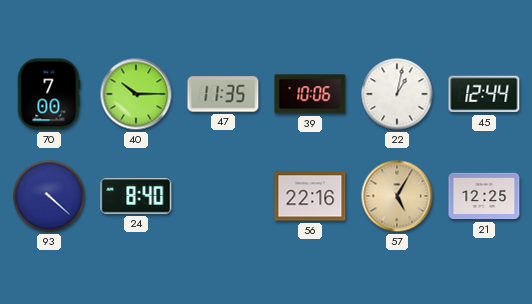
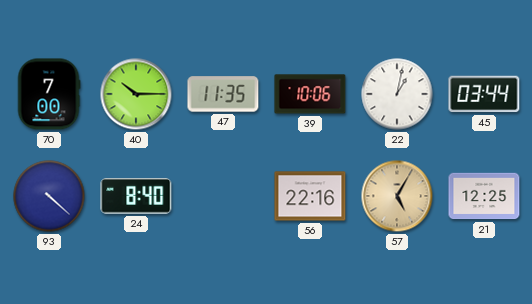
45: 12:44 -> 03:44
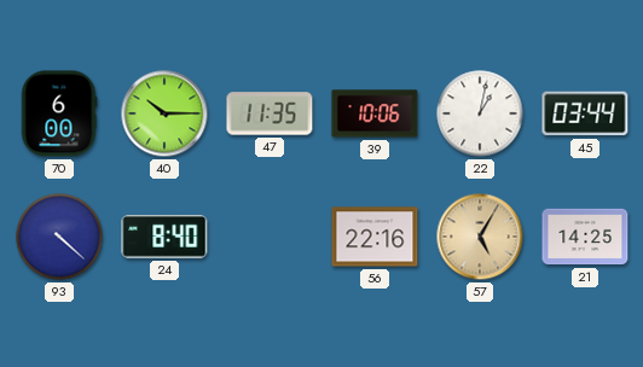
70: 7:00 -> 6:00
21: 12:25 -> 14:25
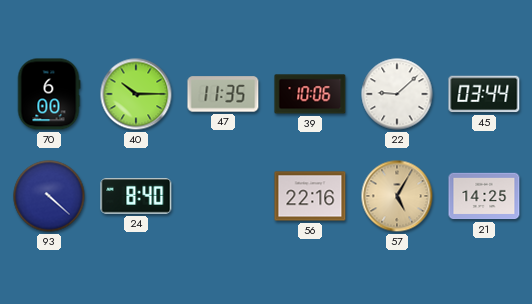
22: 1:02 -> 9:08
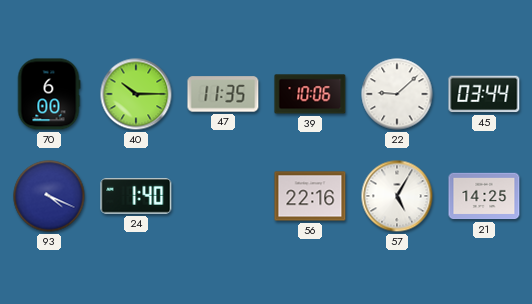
93: 4:22 -> 4:19
24: 8:40 -> 1:40
57 dial: champagne -> white
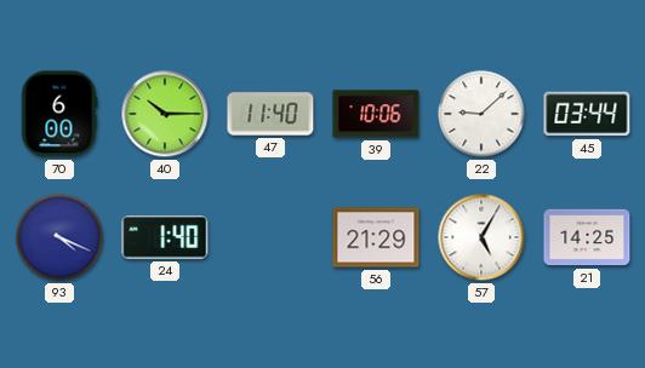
47: 11:35 -> 11:40
56: 22:16 -> 21:29
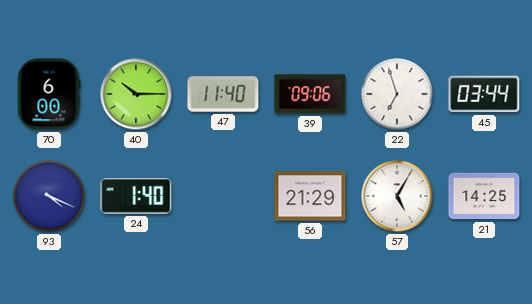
39: 10:06 -> 09:06
22: 9:08 -> 6:57
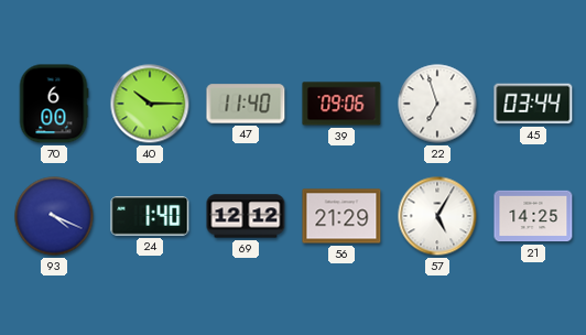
69: none -> 12:12
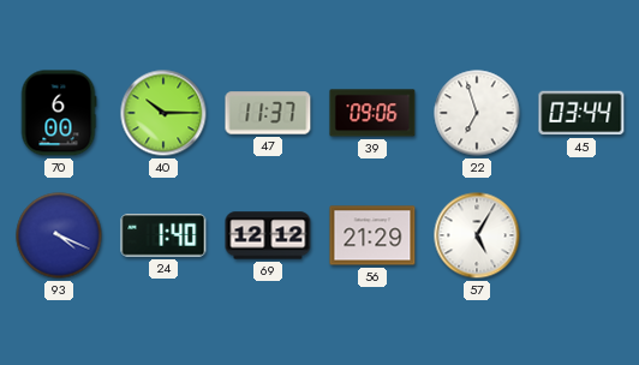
47: 11:40 -> 11:37
21: 14:25 -> none
